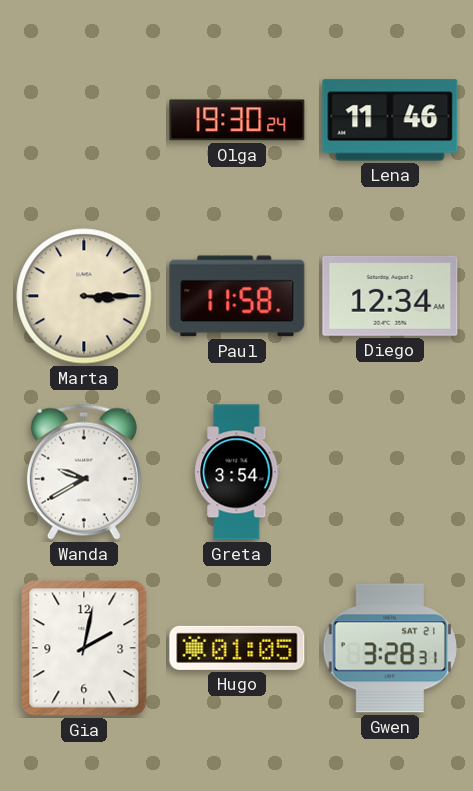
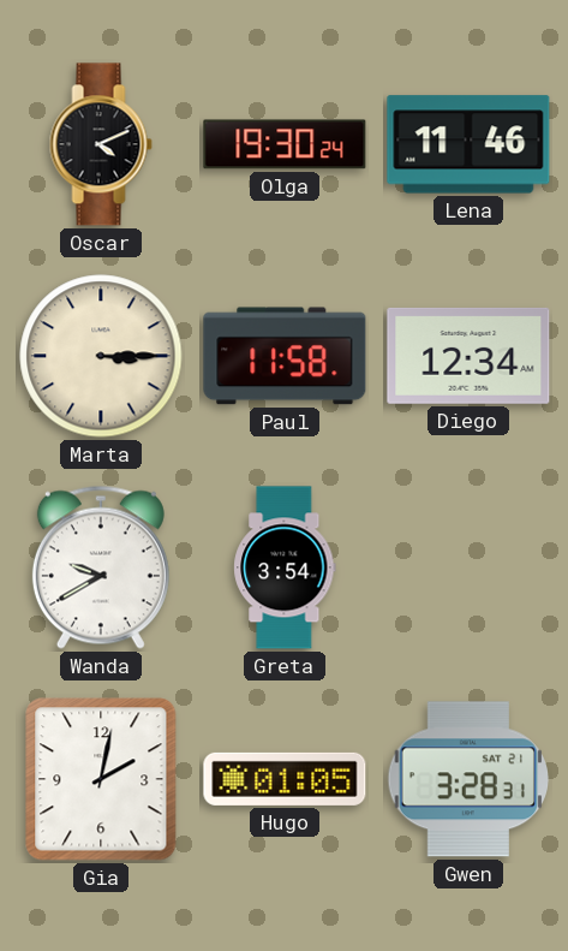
Oscar: none -> 4:11
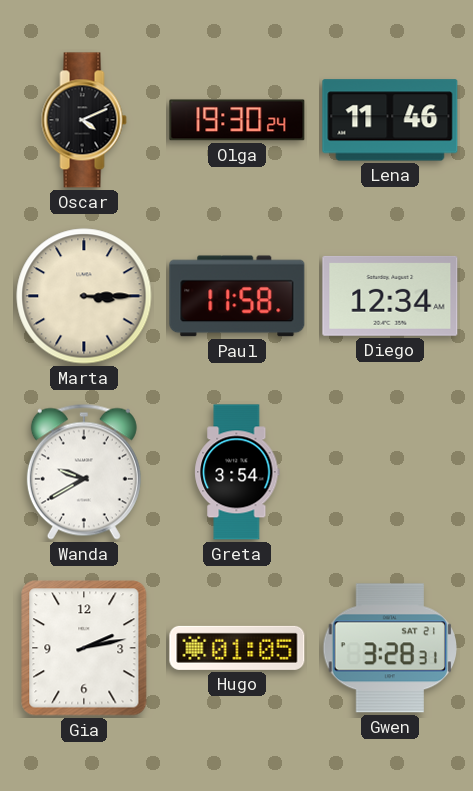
Gia: 2:02 -> 2:13
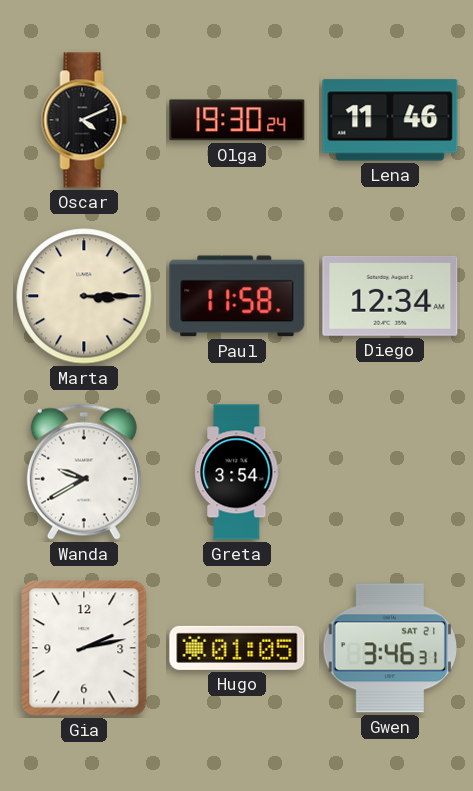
Gwen: 3:28 -> 3:46
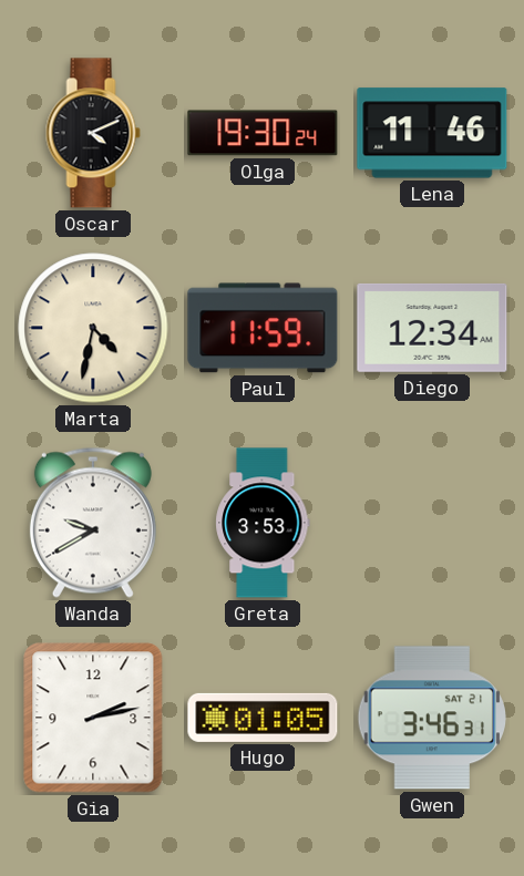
Marta: 3:15 -> 4:32
Paul: 11:58 -> 11:59
Greta: 3:54 -> 3:53
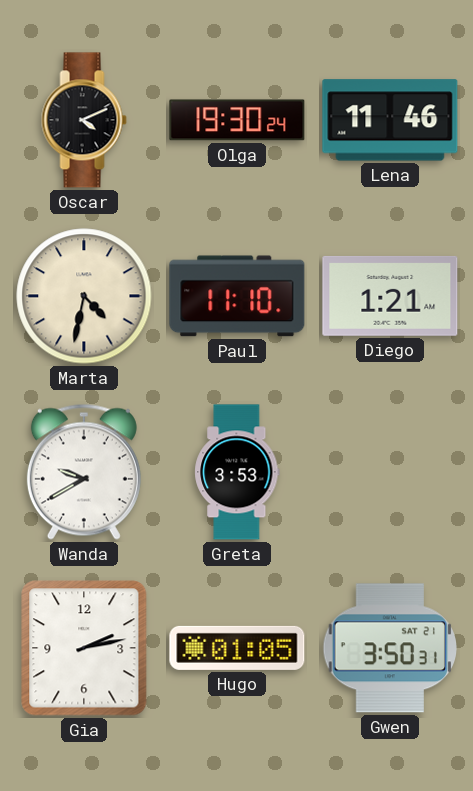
Paul: 11:59 -> 11:10
Diego: 12:34 -> 1:21
Gwen: 3:46 -> 3:50
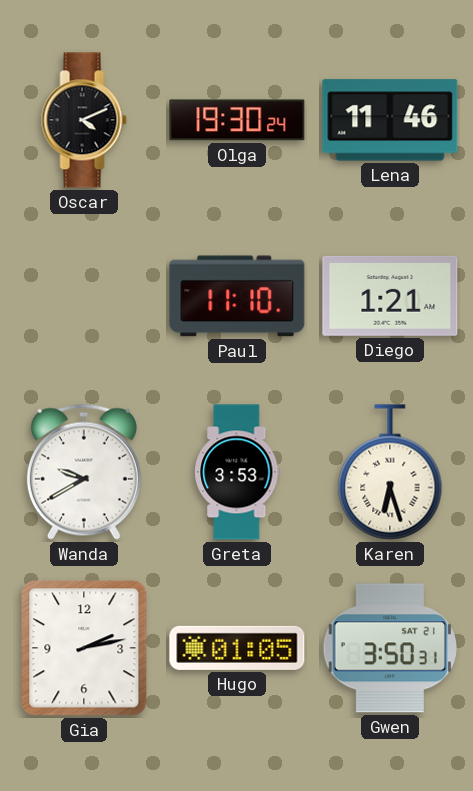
Marta: 4:32 -> none
Karen: none -> 6:27
